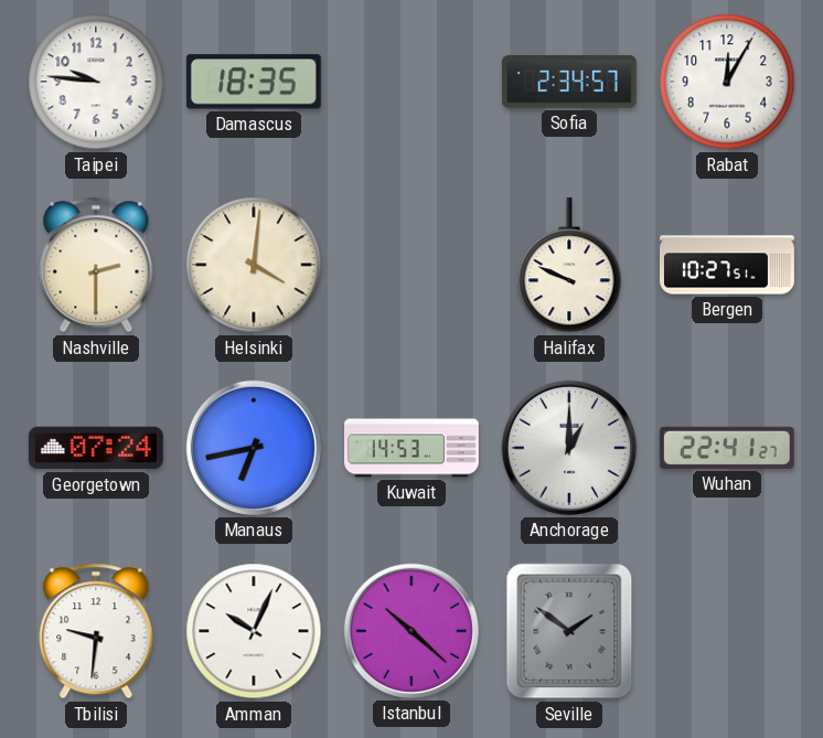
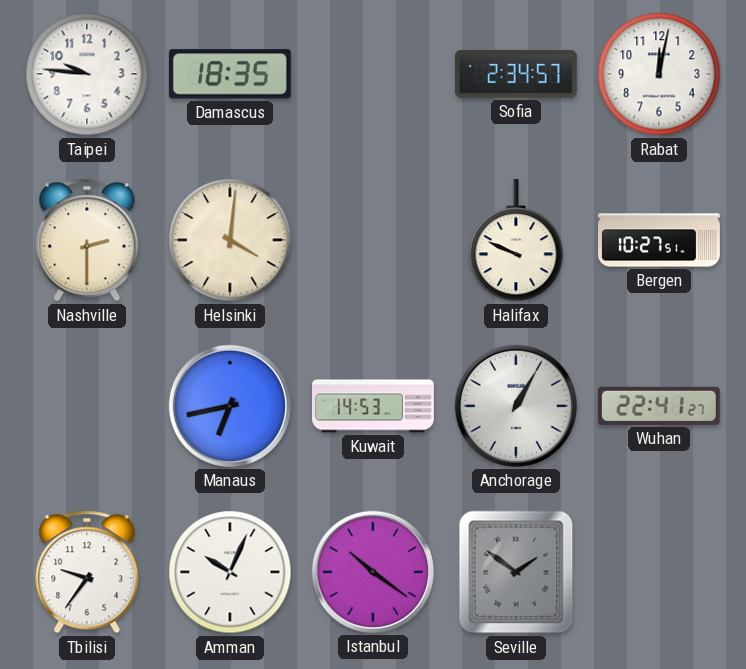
Rabat: 12:05 -> 12:02
Georgetown: 07:24 -> none
Anchorage: 1:00 -> 1:05
Tbilisi: 9:31 -> 9:36
Istanbul: 10:22 -> 10:21
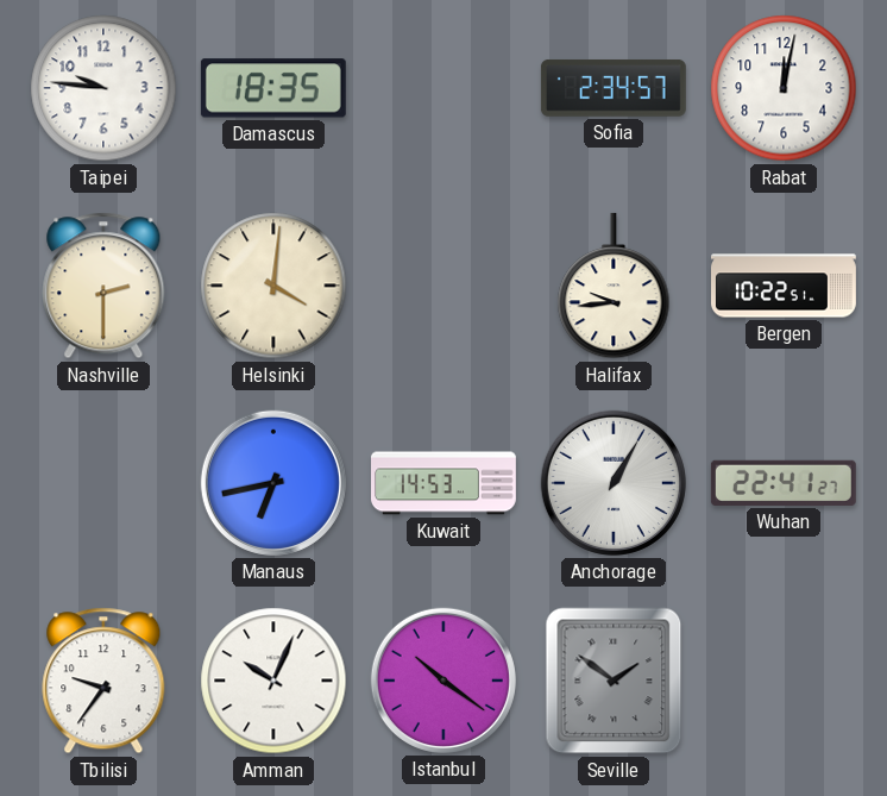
Halifax: 9:49 -> 9:44
Bergen: 10:27 -> 10:22
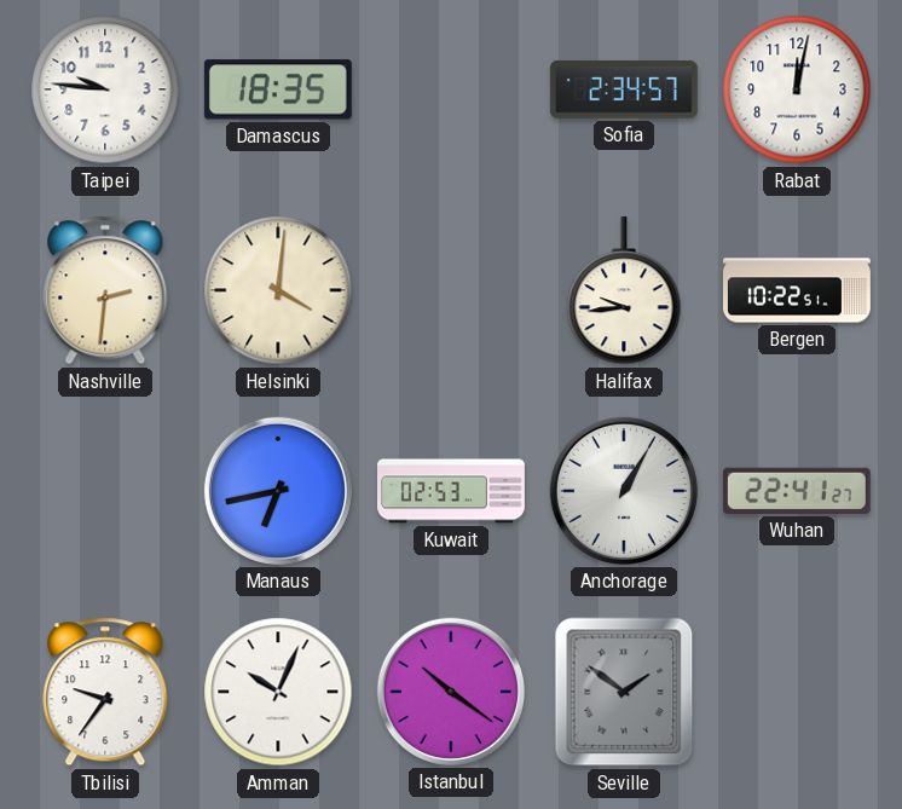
Nashville: 2:30 -> 2:31
Kuwait: 14:53 -> 02:53
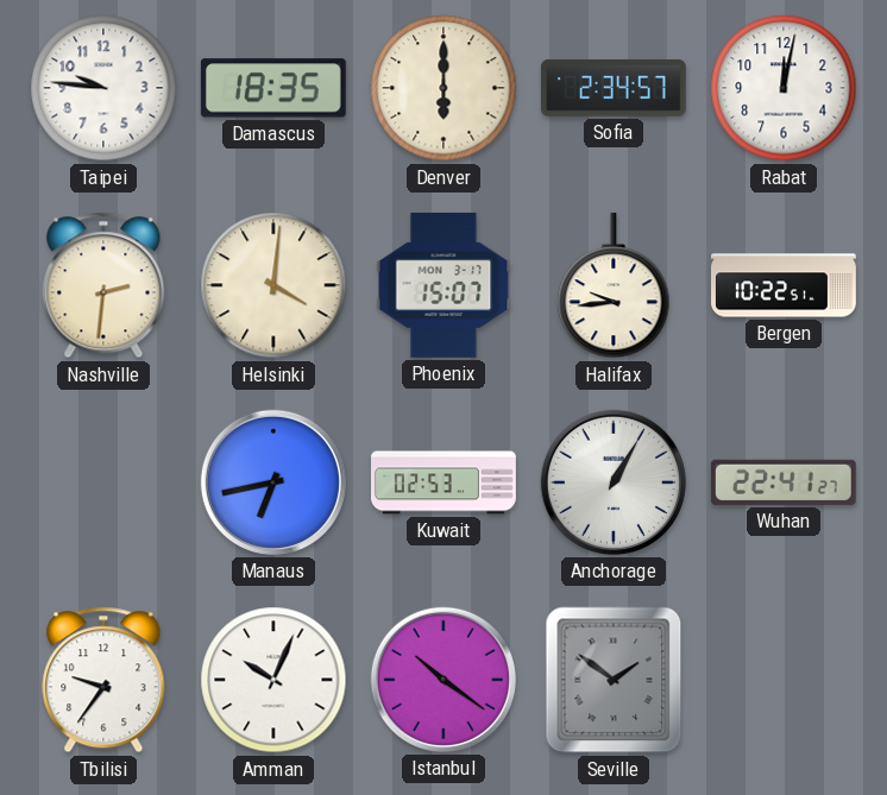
Denver: none -> 6:00
Phoenix: none -> 15:07
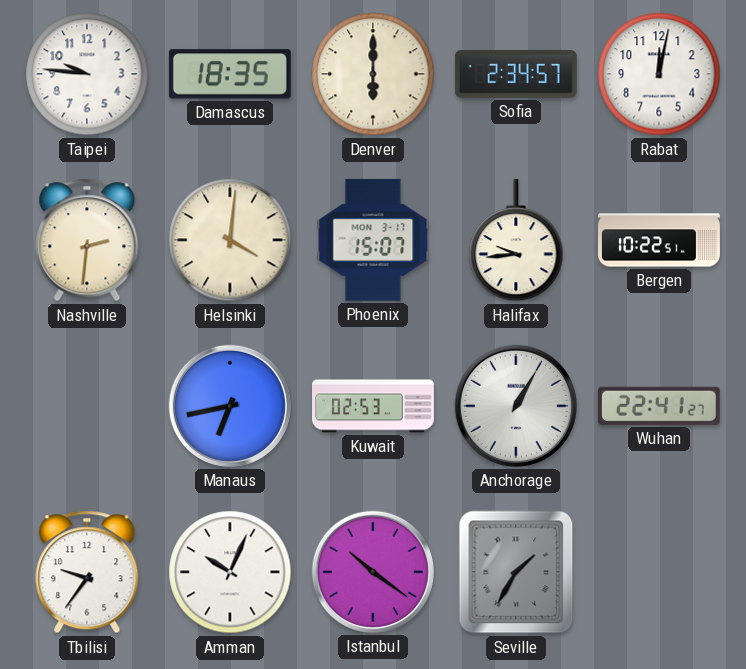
Seville: 1:51 -> 1:35
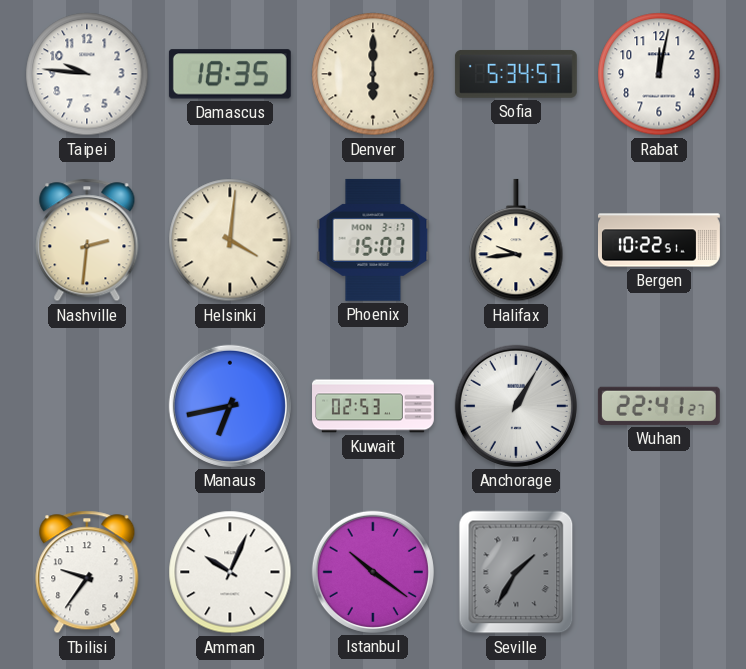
Sofia: 2:34 -> 5:34
